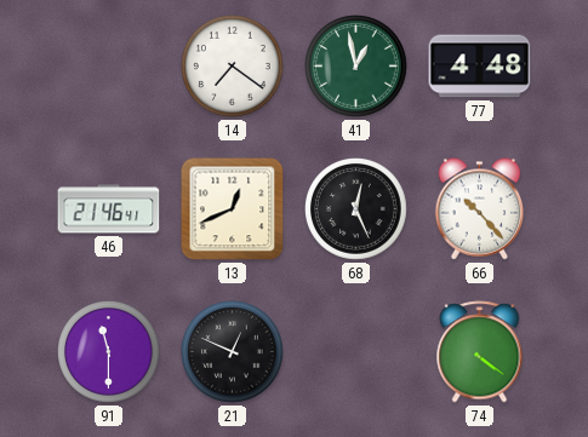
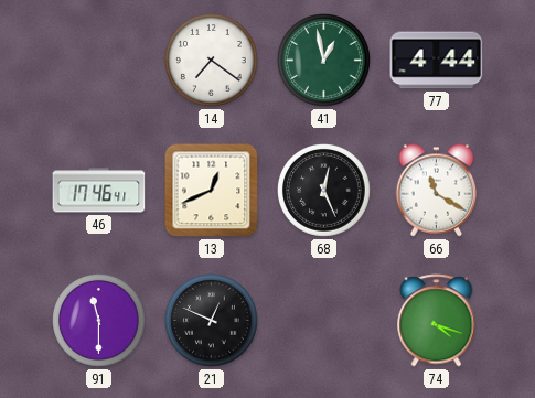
77: 4:48 -> 4:44
46: 21:46 -> 17:46
66: 10:23 -> 11:20
74: 4:21 -> 4:18
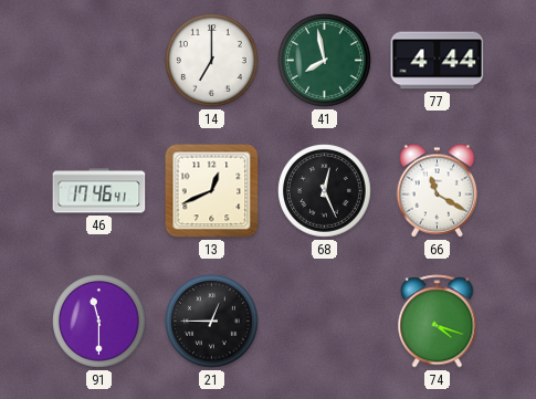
14: 7:21 -> 7:00
41: 12:58 -> 7:58
21: 12:49 -> 12:45
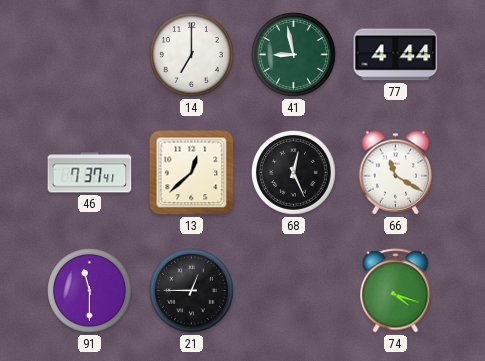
41: 7:58 -> 8:58
46: 17:46 -> 7:37
13: 12:41 -> 12:38
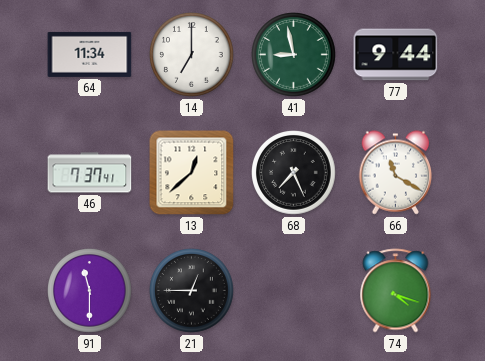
64: none -> 11:34
77: 4:44 -> 9:44
68: 12:26 -> 7:26
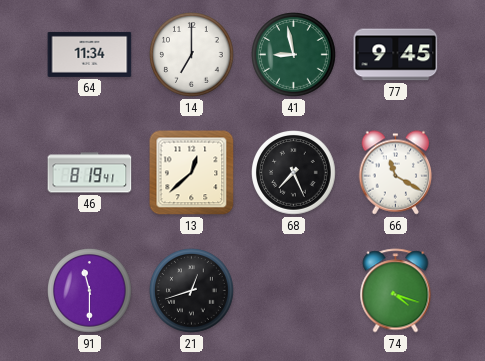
77: 9:44 -> 9:45
46: 7:37 -> 8:19
21: 12:45 -> 12:42
